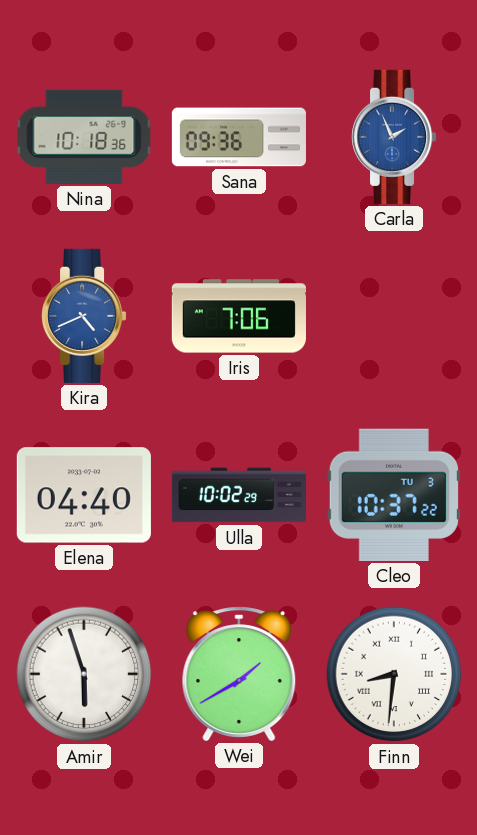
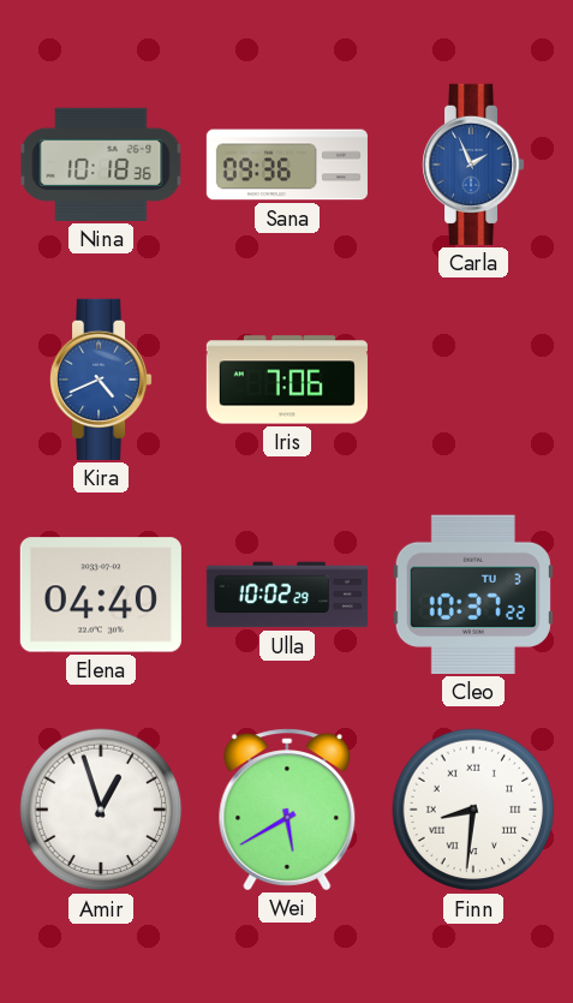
Amir: 5:57 -> 12:57
Wei: 1:40 -> 5:40
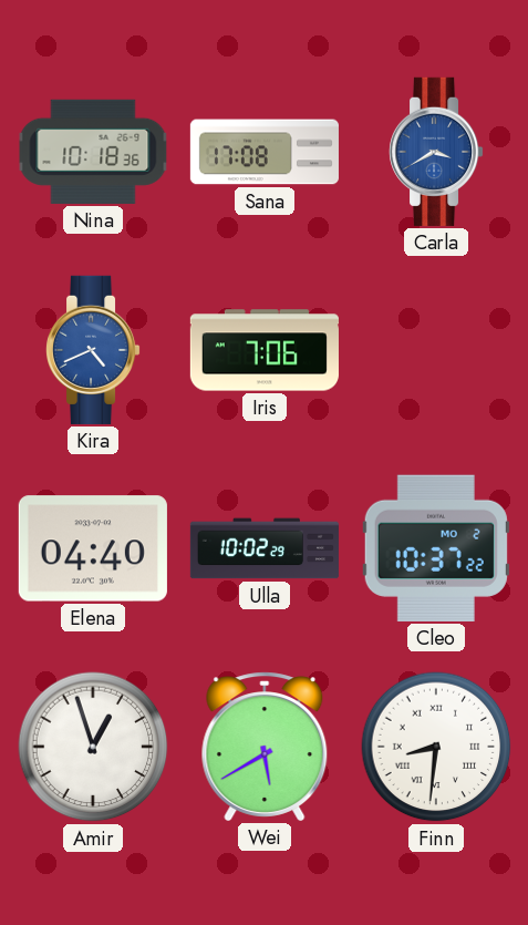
Sana: 09:36 -> 17:08
Carla: 1:56 -> 3:40
Cleo date: TU 3 -> MO 2
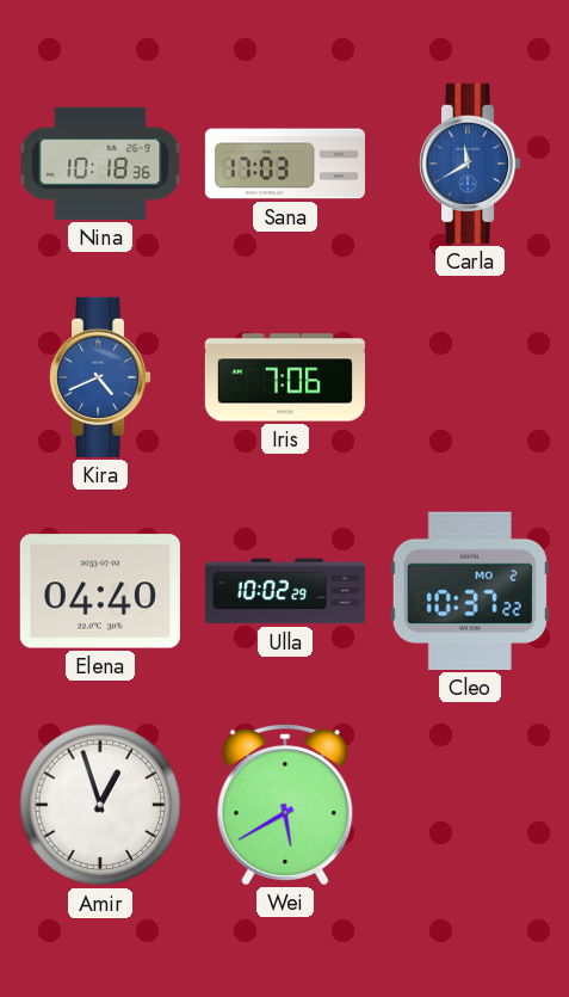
Sana: 17:08 -> 17:03
Carla: 3:40 -> 11:40
Finn: 8:31 -> none
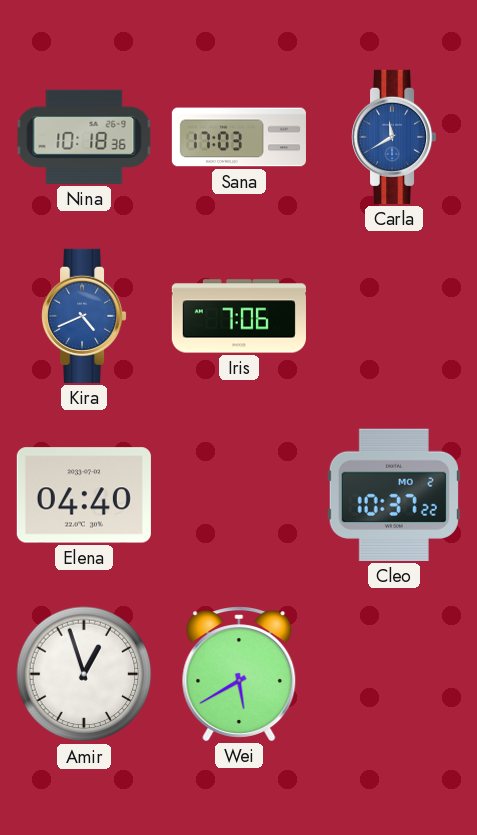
Ulla: 10:02 -> none
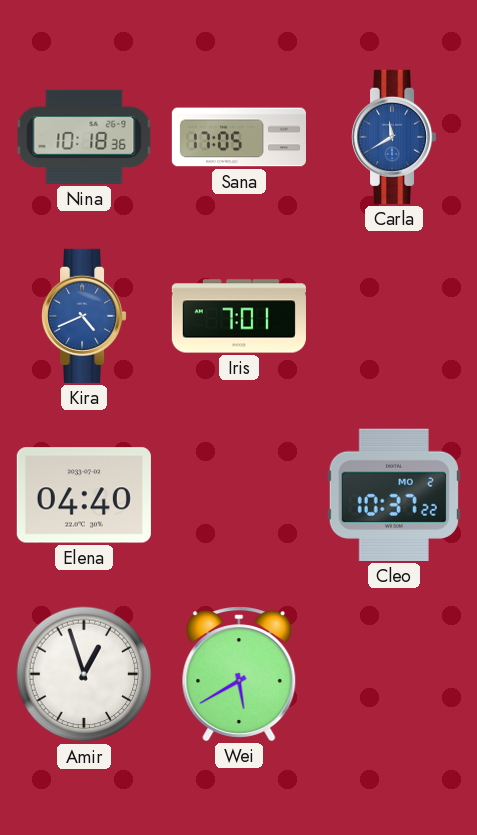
Sana: 17:03 -> 17:05
Iris: 7:06 -> 7:01
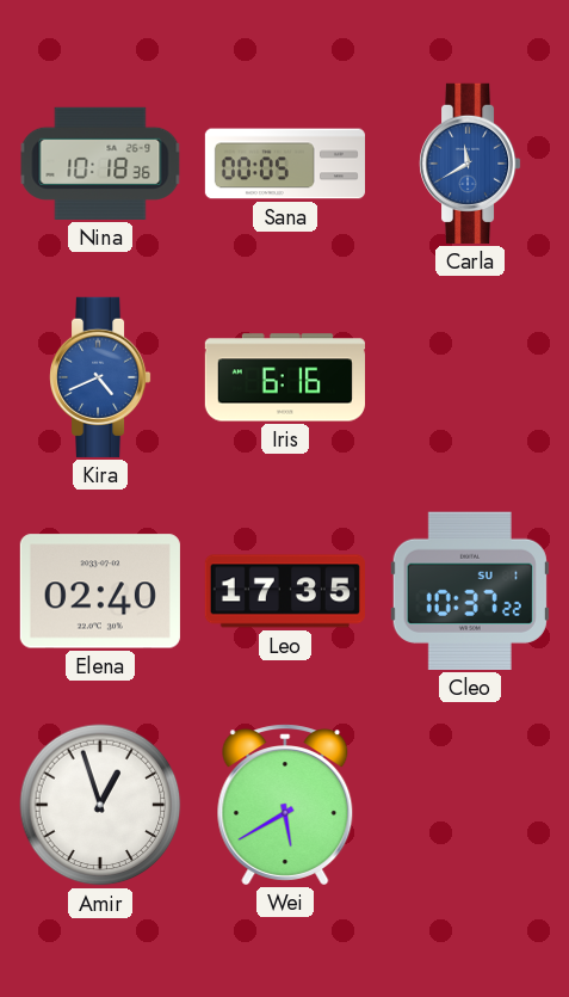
Sana: 17:05 -> 00:05
Iris: 7:01 -> 6:16
Elena: 04:40 -> 02:40
Leo: none -> 17:35
Cleo date: MO 2 -> SU 1
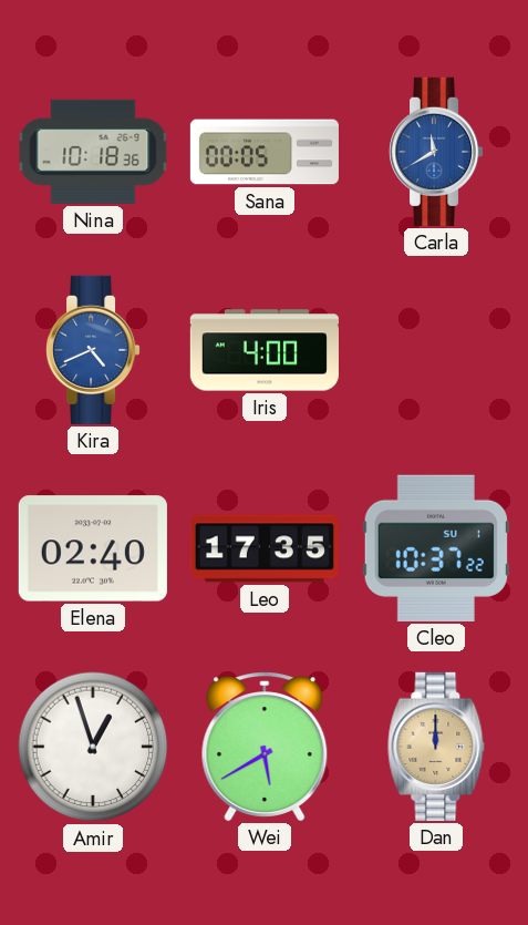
Iris: 6:16 -> 4:00
Dan: none -> 12:00
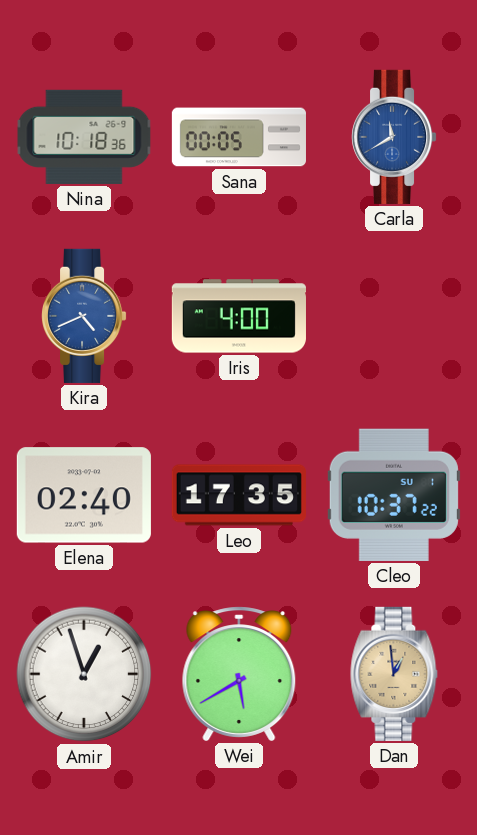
Dan: 12:00 -> 12:59
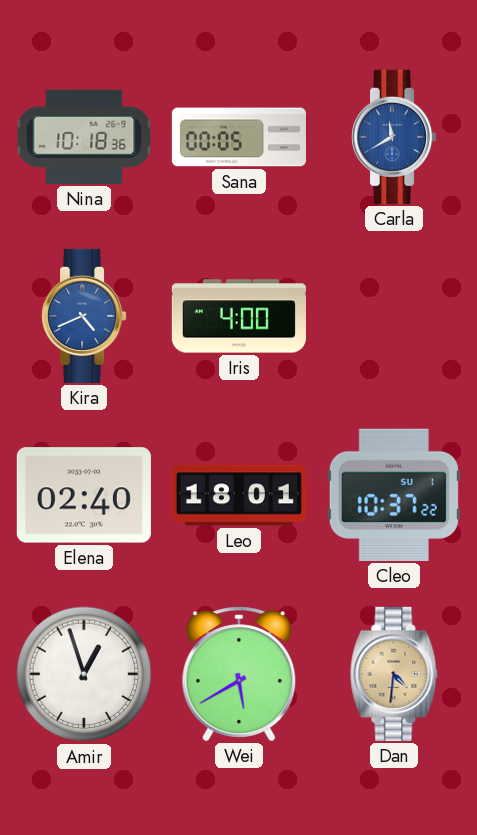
Leo: 17:35 -> 18:01
Dan: 12:59 -> 4:31
